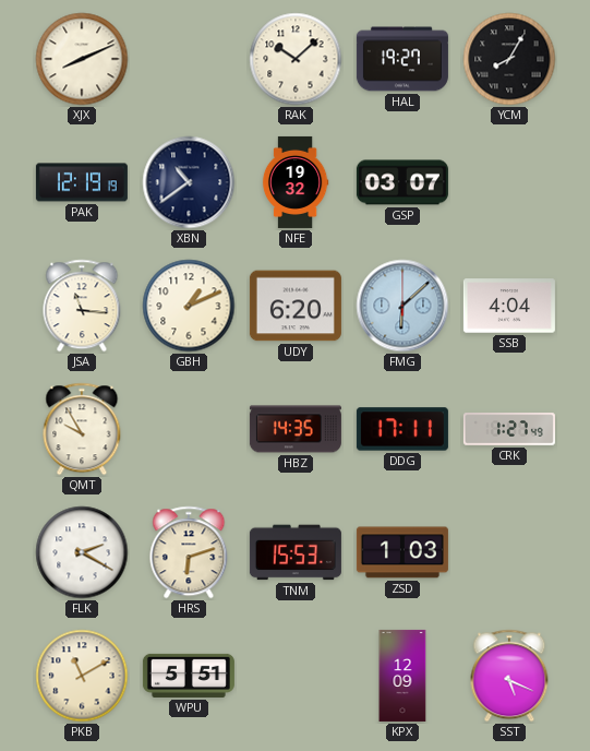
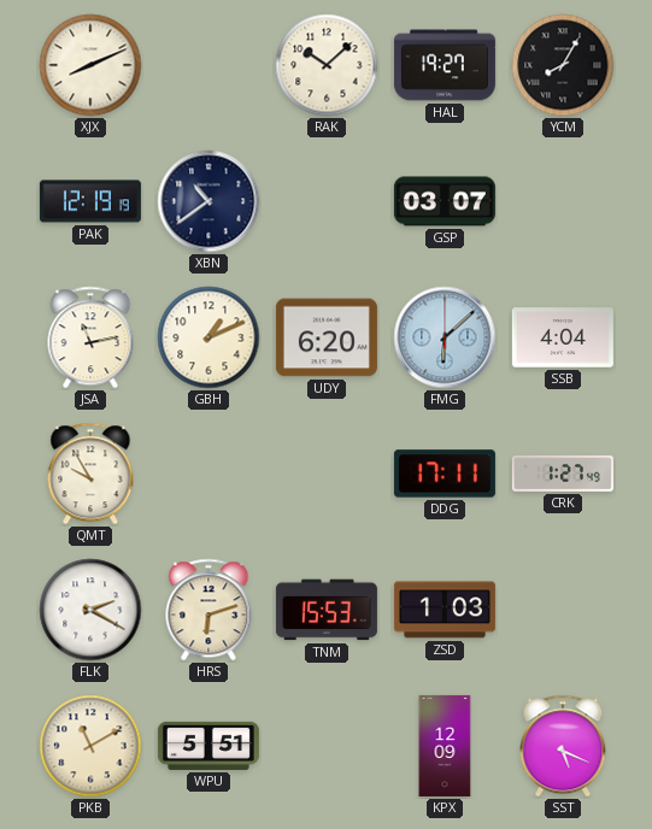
NFE: 19:32 -> none
JSA: 11:16 -> 11:13
HBZ: 14:35 -> none
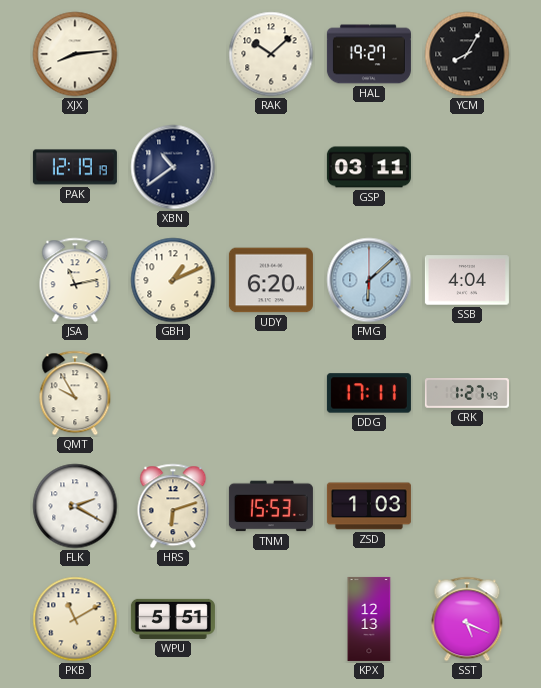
XJX: 8:11 -> 8:14
GSP: 03:07 -> 03:11
KPX: 12:09 -> 12:13
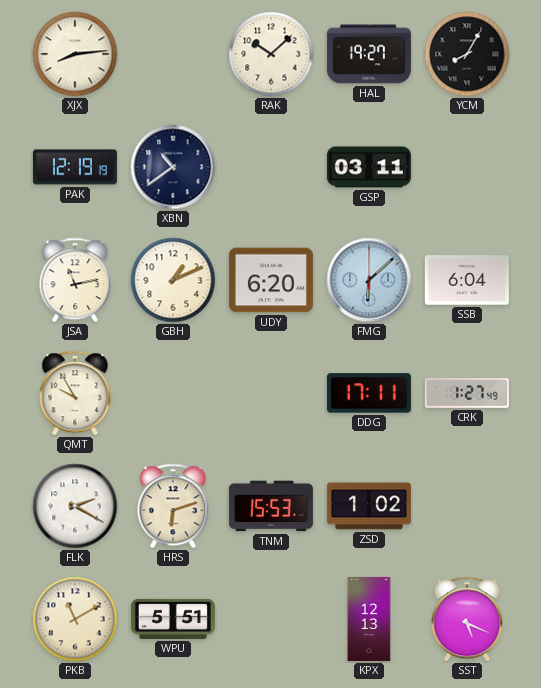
SSB: 4:04 -> 6:04
ZSD: 1:03 -> 1:02
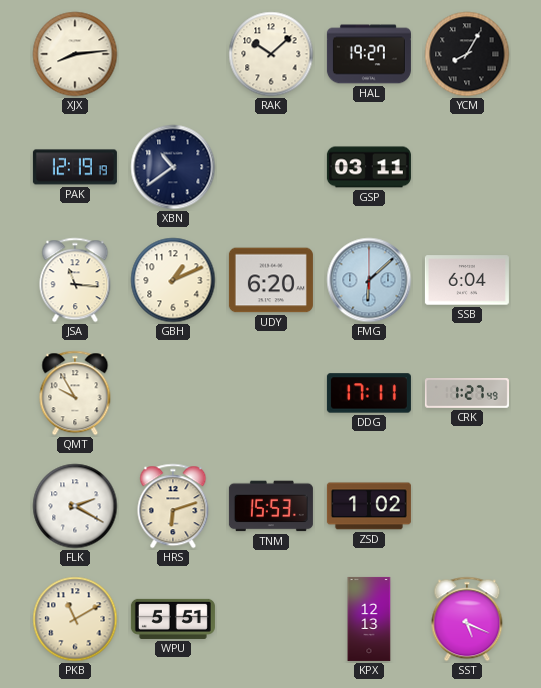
JSA: 11:13 -> 11:16
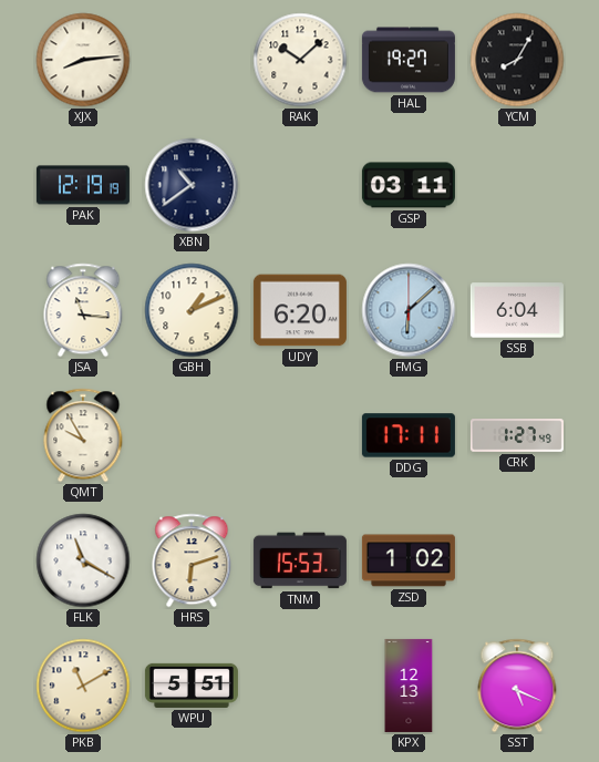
FLK: 2:20 -> 11:20
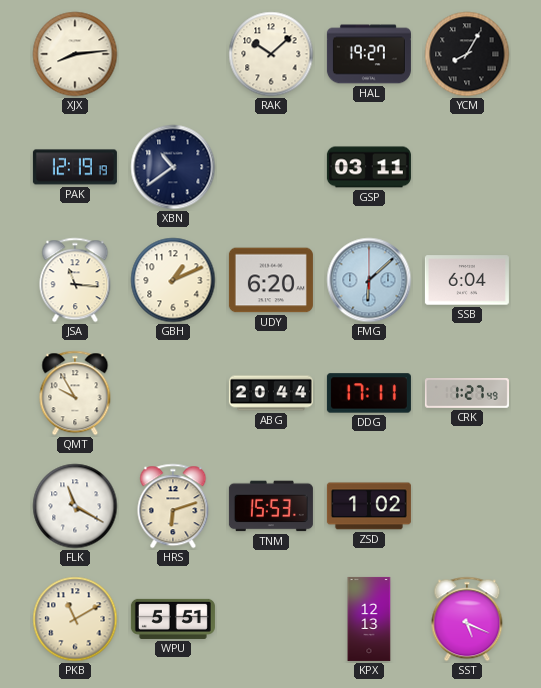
ABG: none -> 20:44
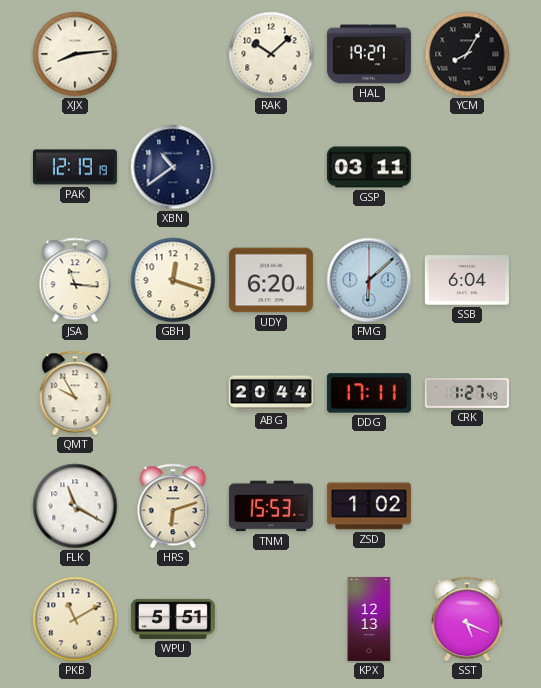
GBH: 1:11 -> 12:18
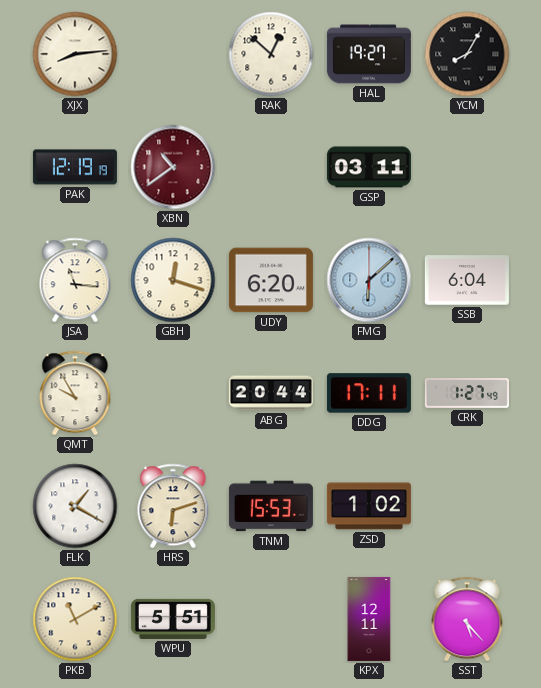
RAK: 10:08 -> 12:52
XBN dial: navy -> burgundy
FLK: 11:20 -> 1:20
KPX: 12:13 -> 12:11
SST: 5:19 -> 5:23
